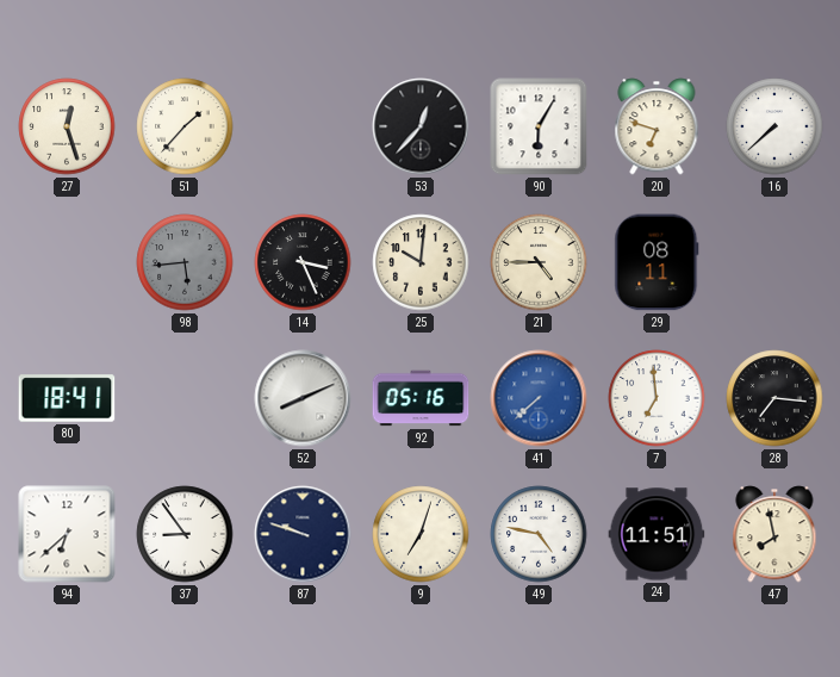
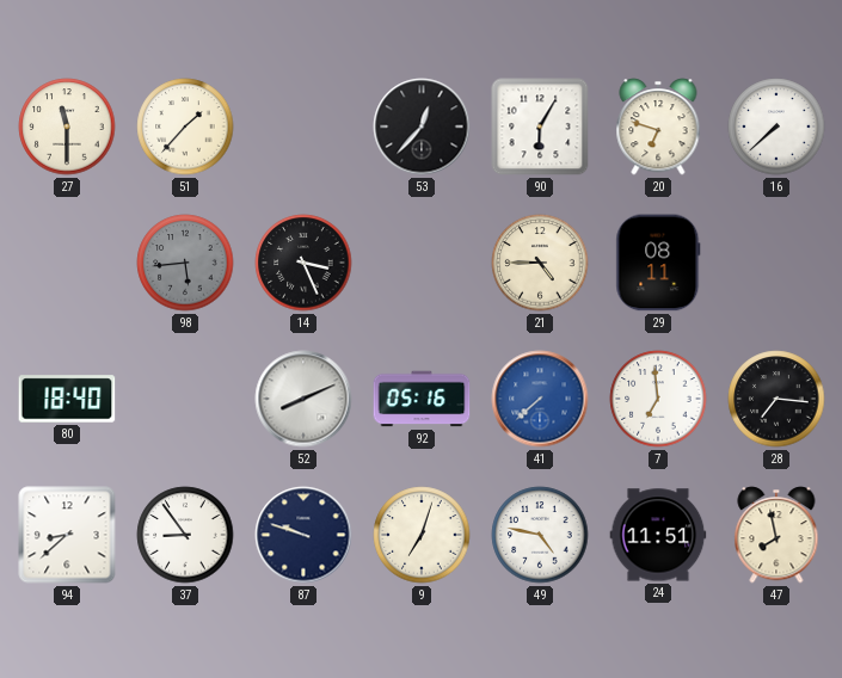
27: 12:27 -> 11:30
25: 10:01 -> none
80: 18:41 -> 18:40
94: 6:38 -> 8:38
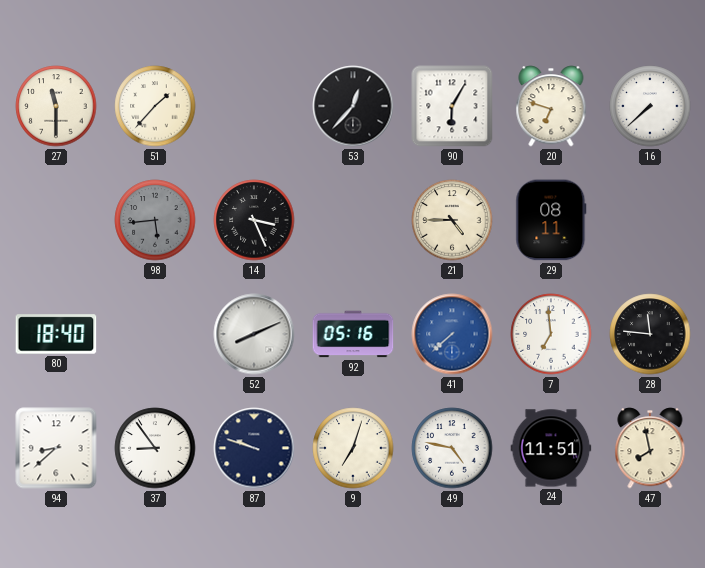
28: 7:16 -> 11:46
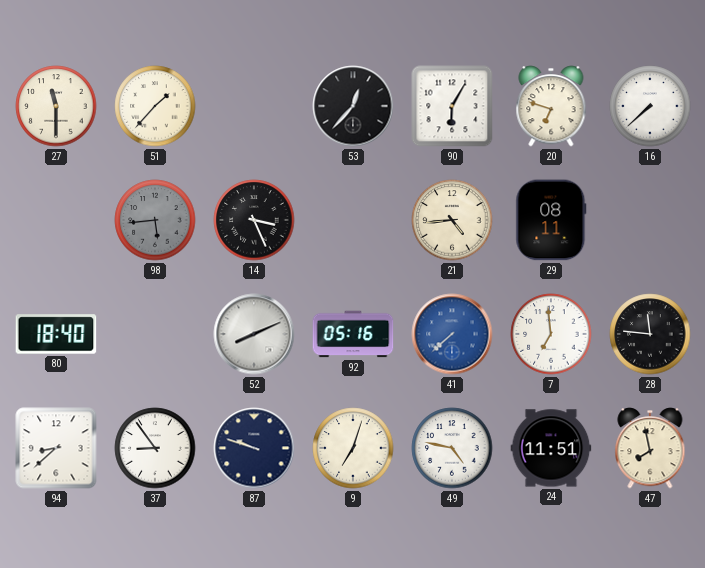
21: 4:45 -> 4:44
